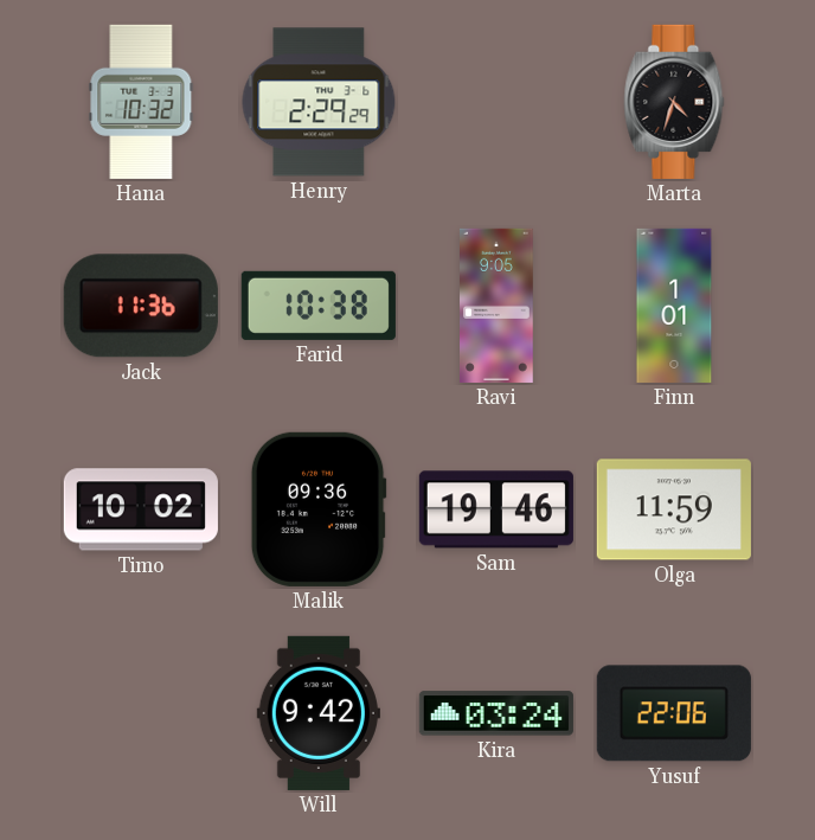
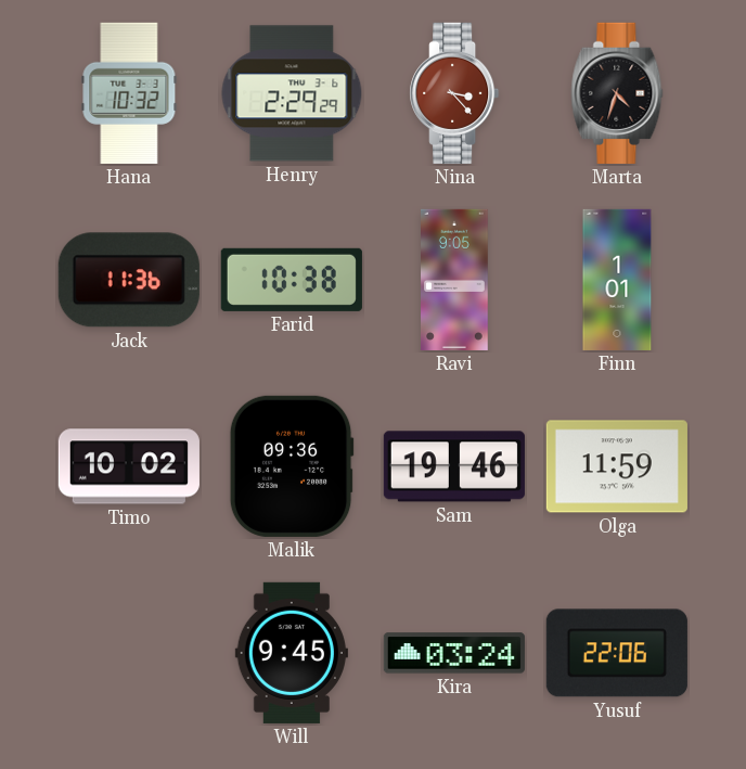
Nina: none -> 3:23
Will: 9:42 -> 9:45
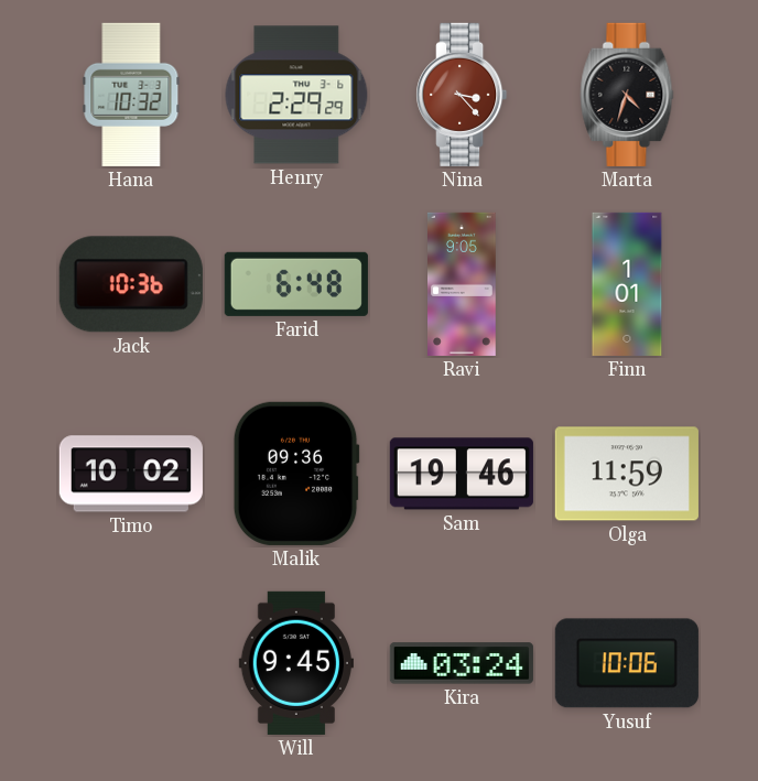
Jack: 11:36 -> 10:36
Farid: 10:38 -> 6:48
Yusuf: 22:06 -> 10:06
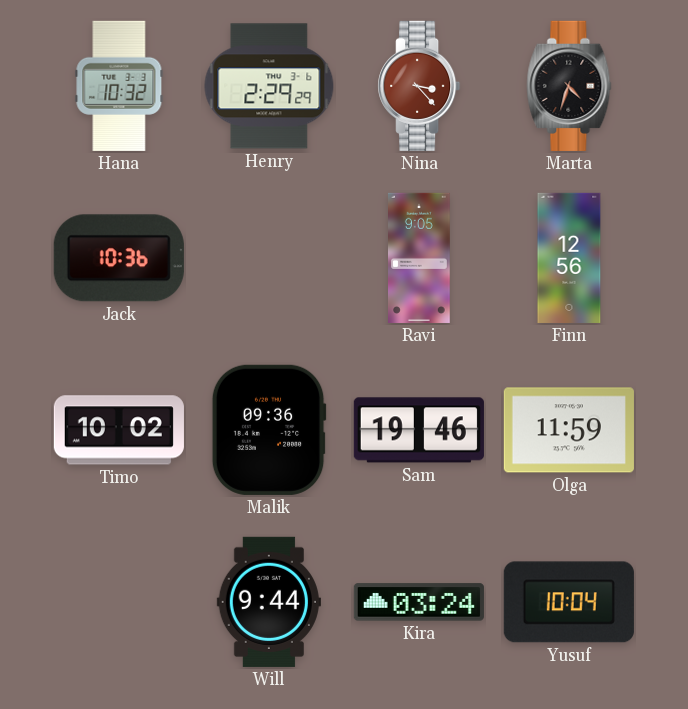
Farid: 6:48 -> none
Finn: 1:01 -> 12:56
Will: 9:45 -> 9:44
Yusuf: 10:06 -> 10:04
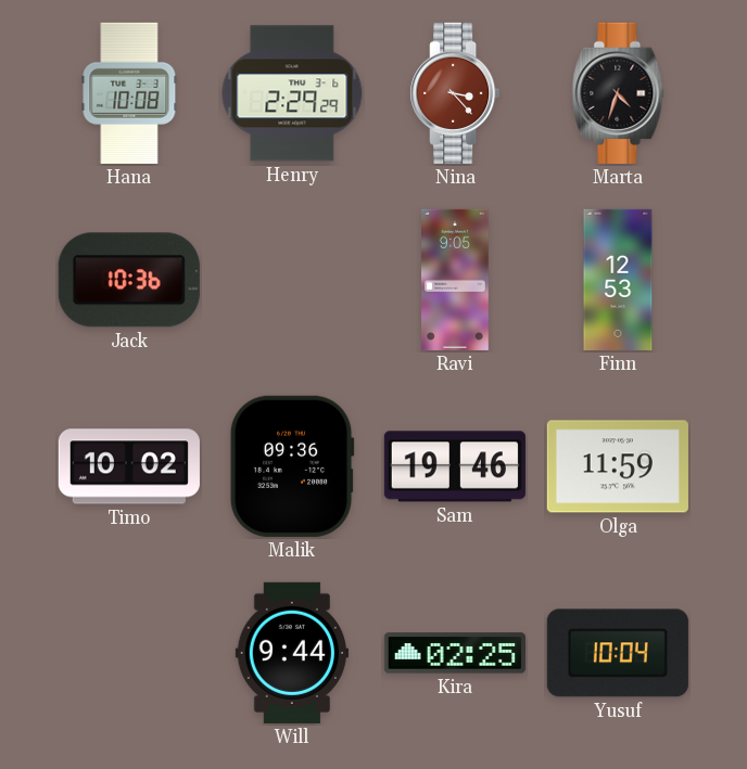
Hana: 10:32 -> 10:08
Finn: 12:56 -> 12:53
Kira: 03:24 -> 02:25
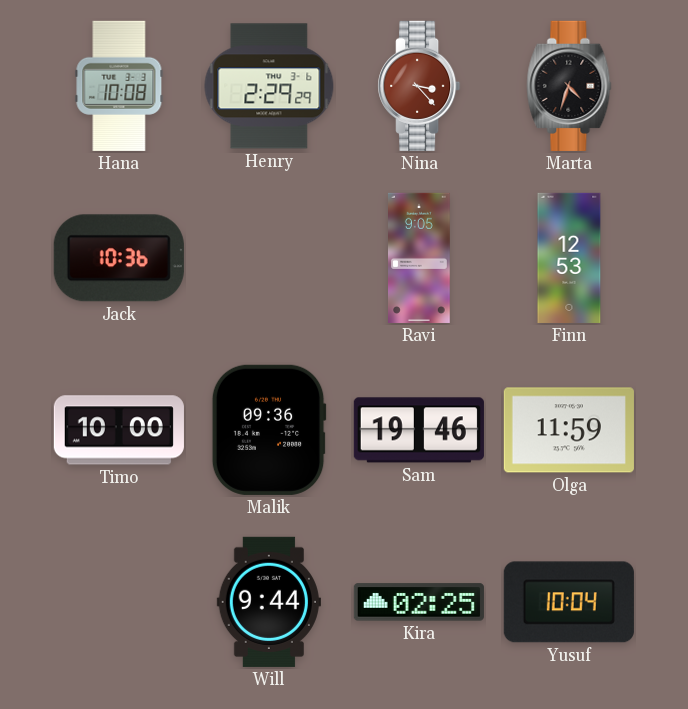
Timo: 10:02 -> 10:00
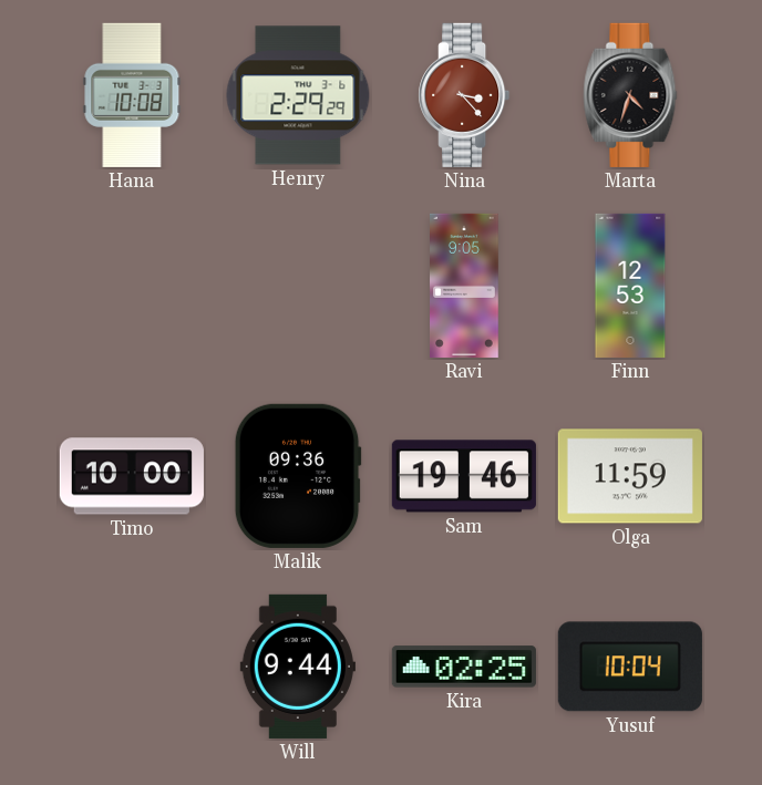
Jack: 10:36 -> none
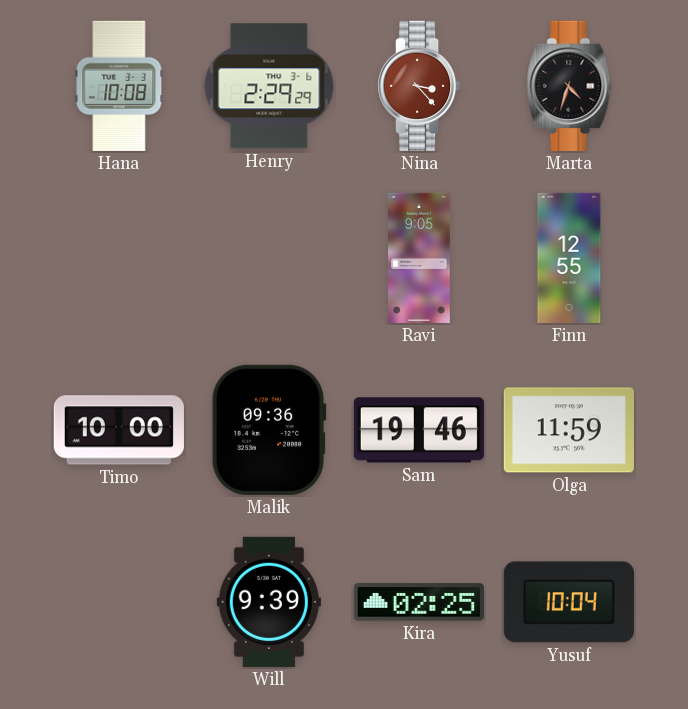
Finn: 12:53 -> 12:55
Will: 9:44 -> 9:39
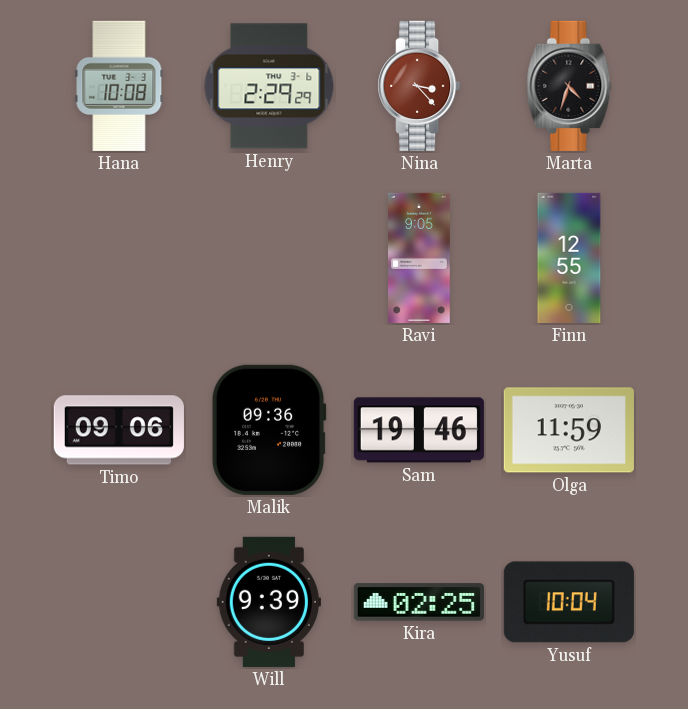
Timo: 10:00 -> 09:06
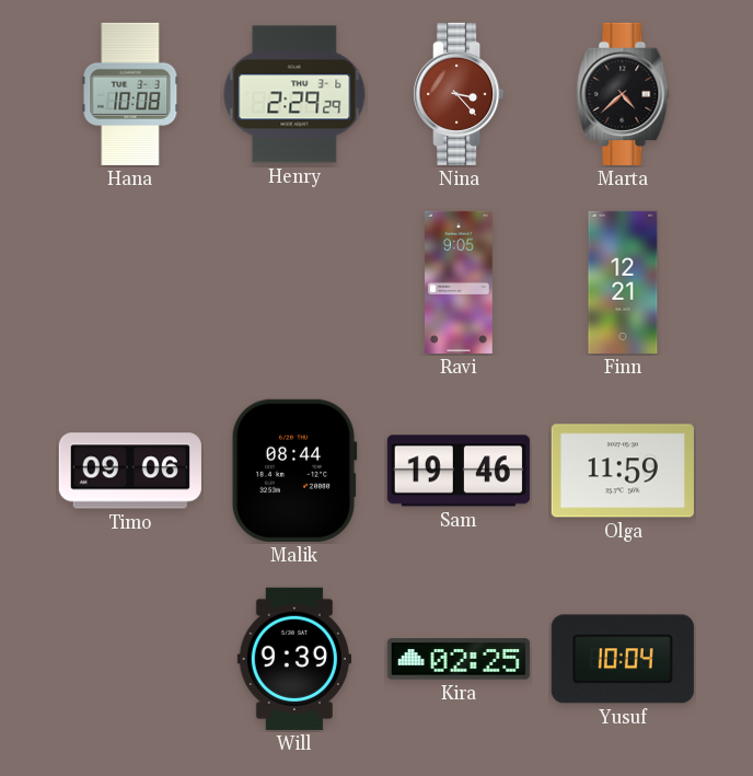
Marta: 4:33 -> 4:38
Finn: 12:55 -> 12:21
Malik: 09:36 -> 08:44
